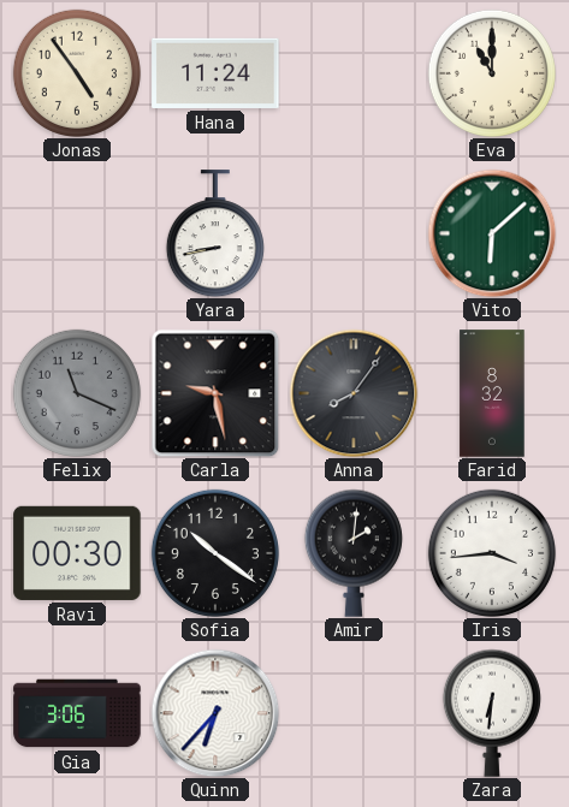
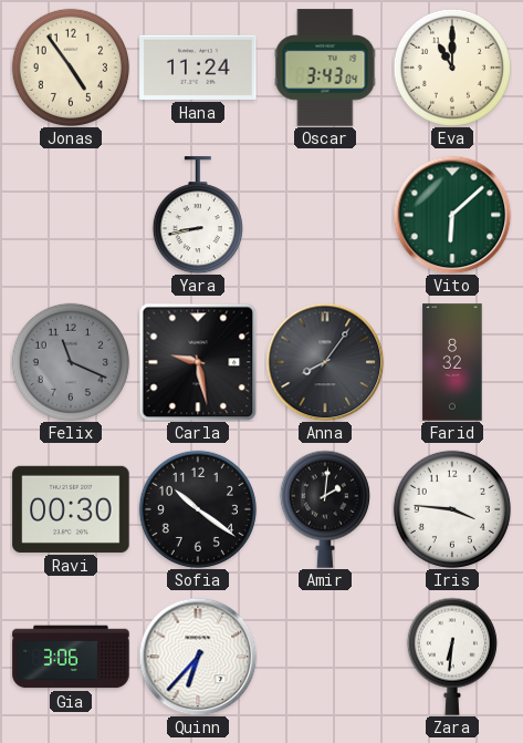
Oscar: none -> 3:43
Iris: 3:44 -> 3:46
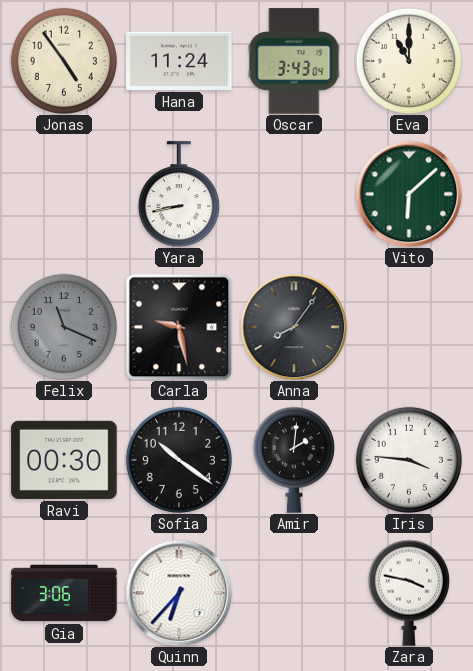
Farid: 8:32 -> none
Zara: 6:31 -> 3:47
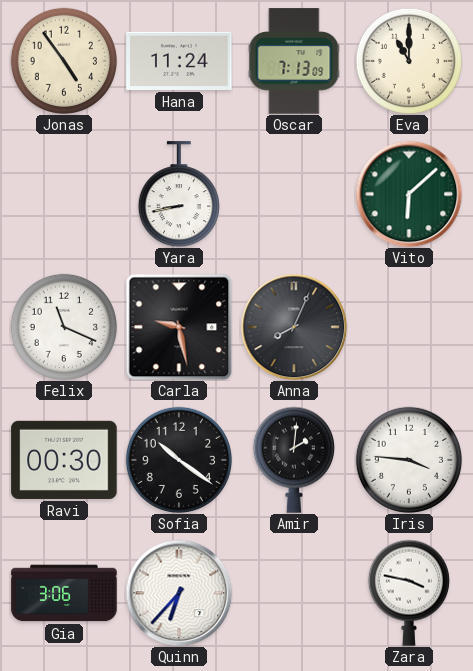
Oscar: 3:43 -> 7:13
Felix dial: grey -> white
Anna: 8:06 -> 8:04
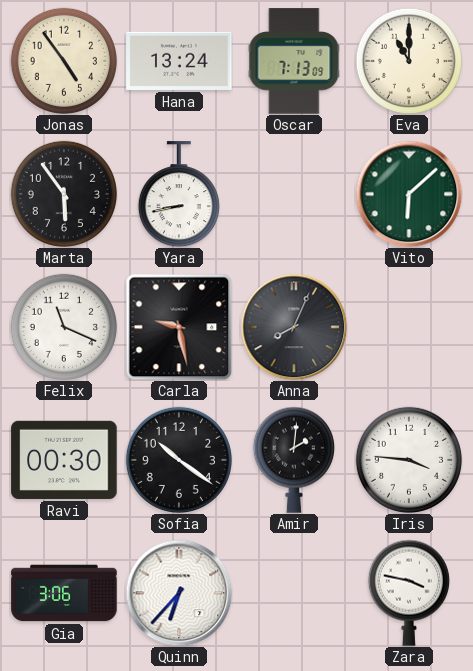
Hana: 11:24 -> 13:24
Marta: none -> 5:54
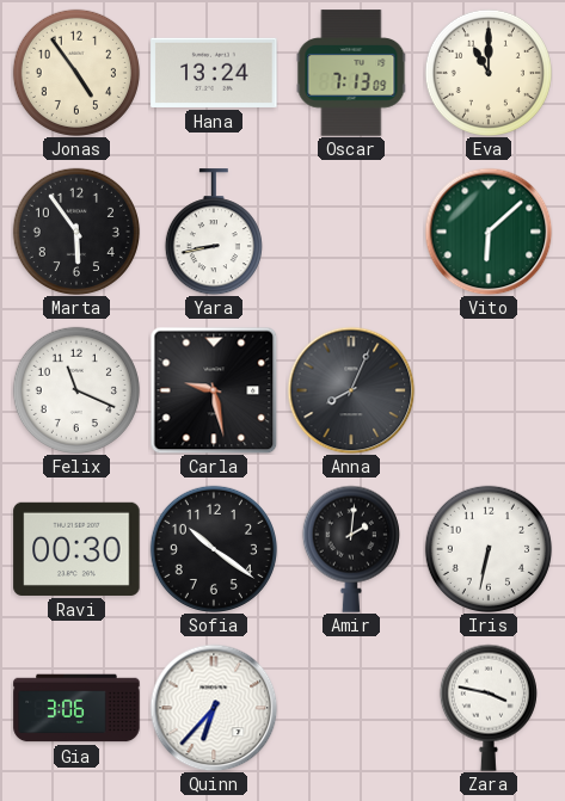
Iris: 3:46 -> 6:32
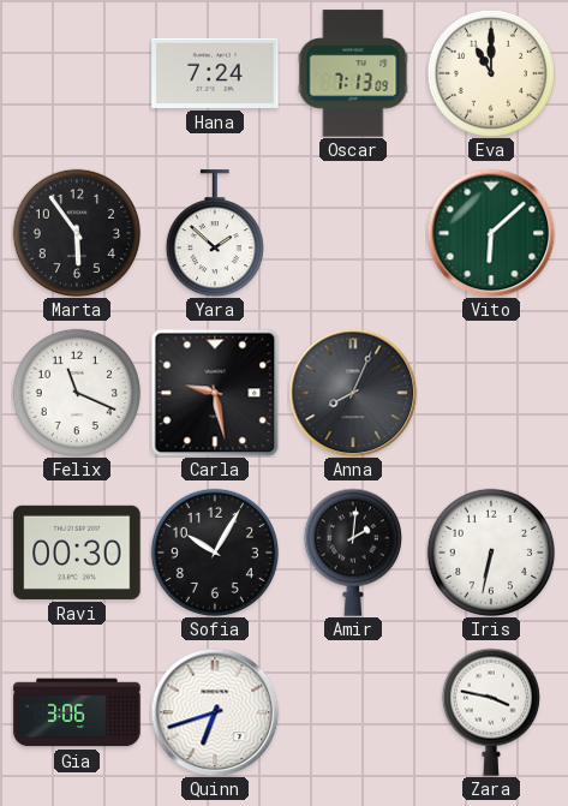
Jonas: 4:54 -> none
Hana: 13:24 -> 7:24
Yara: 8:43 -> 1:52
Sofia: 10:21 -> 10:05
Quinn: 6:37 -> 6:42
